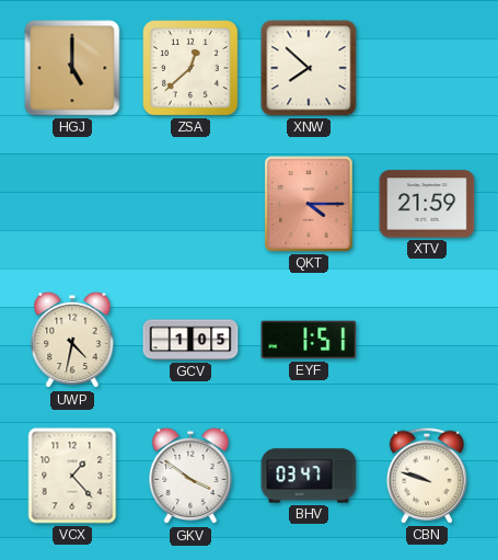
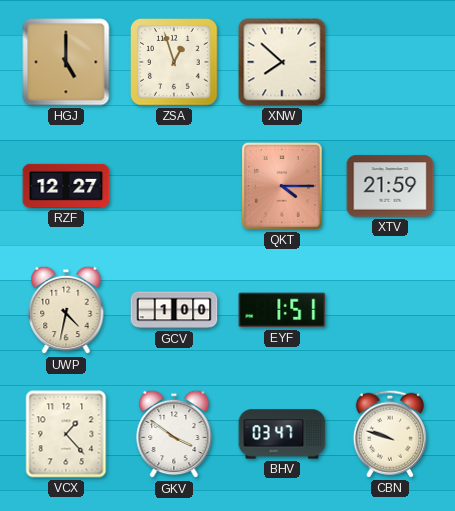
ZSA: 12:38 -> 12:57
RZF: none -> 12:27
GCV: 1:05 -> 1:00
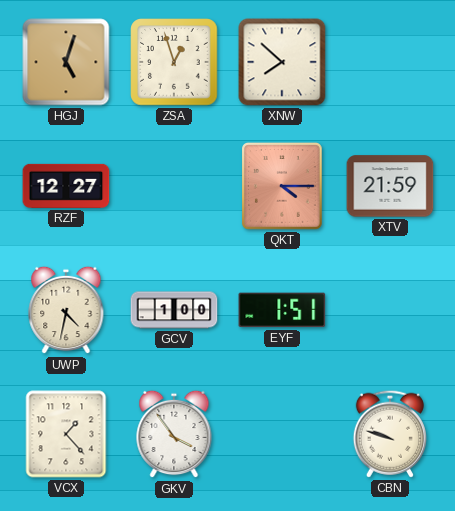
HGJ: 5:00 -> 5:03
GKV: 3:51 -> 3:54
BHV: 03:47 -> none
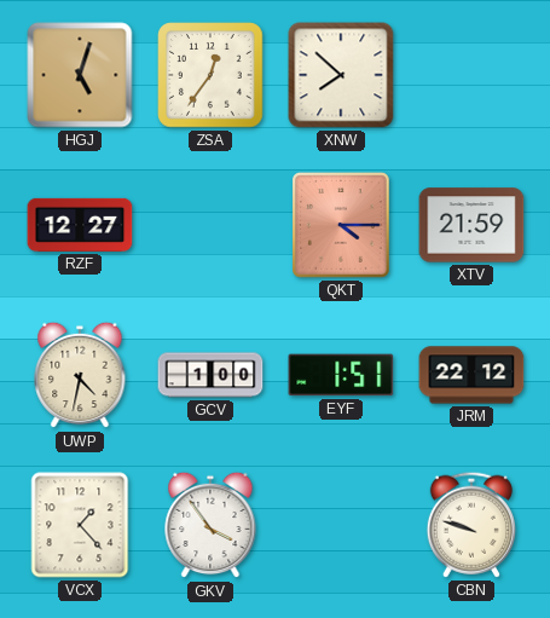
ZSA: 12:57 -> 12:36
JRM: none -> 22:12
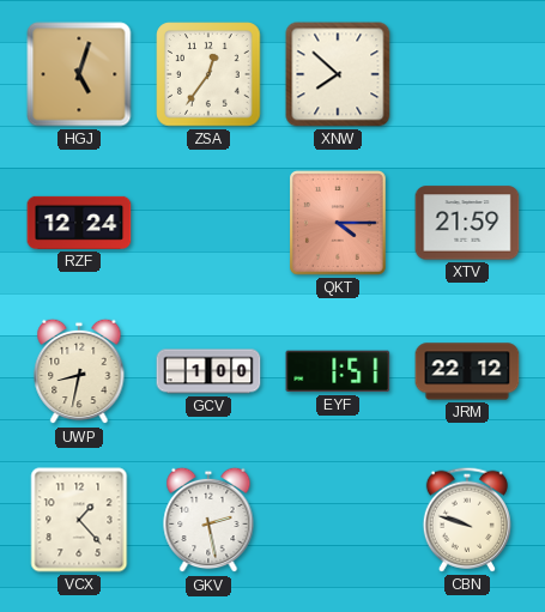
RZF: 12:27 -> 12:24
UWP: 4:32 -> 8:32
GKV: 3:54 -> 2:28
